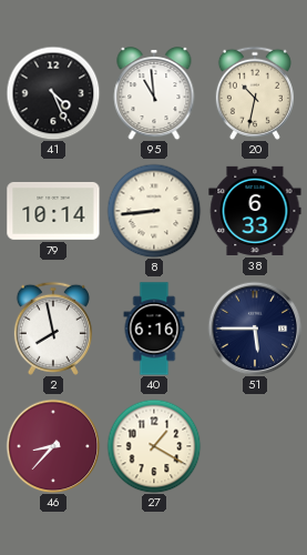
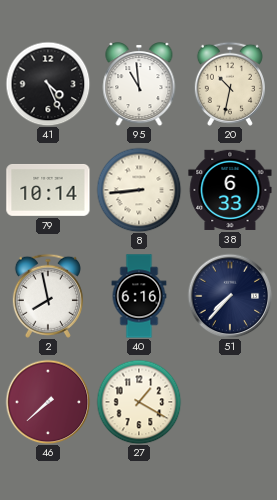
51: 5:45 -> 7:37
46: 8:37 -> 7:38
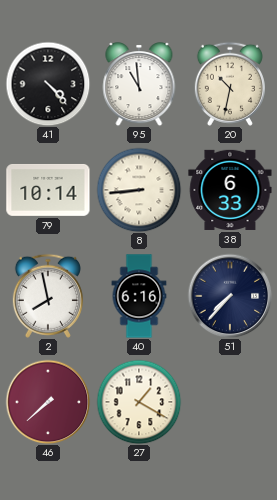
41: 4:26 -> 4:23
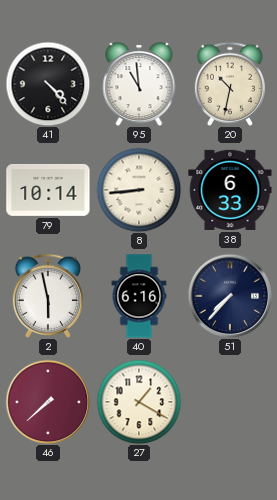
2: 7:58 -> 5:58
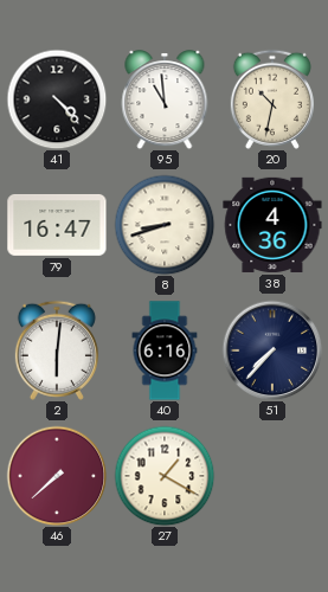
79: 10:14 -> 16:47
8: 8:44 -> 8:42
38: 6:33 -> 4:36
2: 5:58 -> 6:01
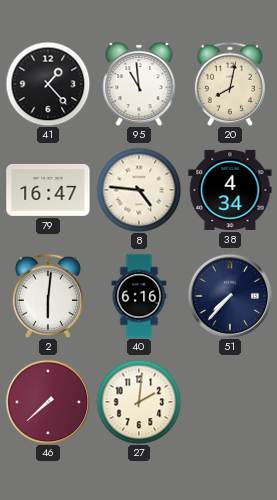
41: 4:23 -> 1:23
20: 10:32 -> 8:02
8: 8:42 -> 4:46
38: 4:36 -> 4:34
27: 1:20 -> 2:01
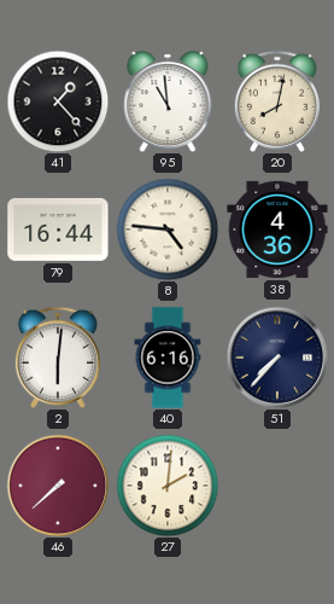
79: 16:47 -> 16:44
38: 4:34 -> 4:36
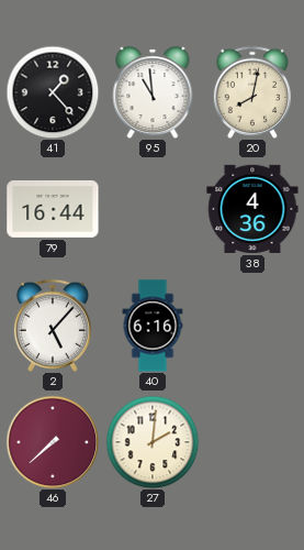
8: 4:46 -> none
2: 6:01 -> 5:07
51: 7:37 -> none
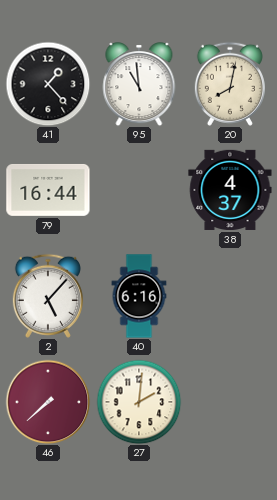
38: 4:36 -> 4:37
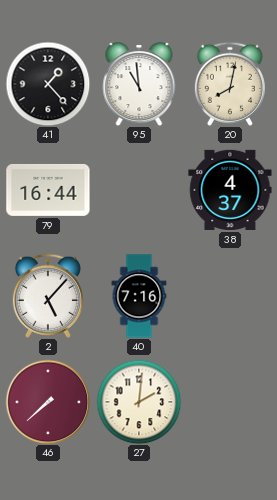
40: 6:16 -> 7:16
